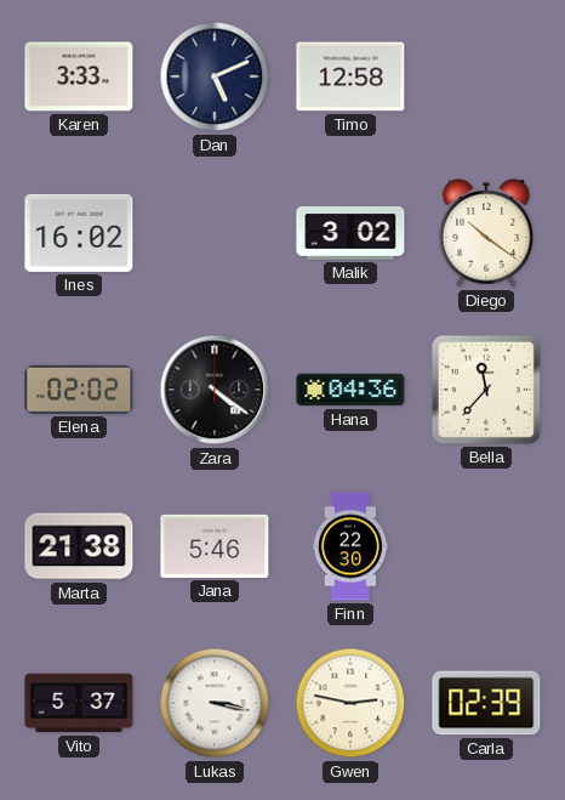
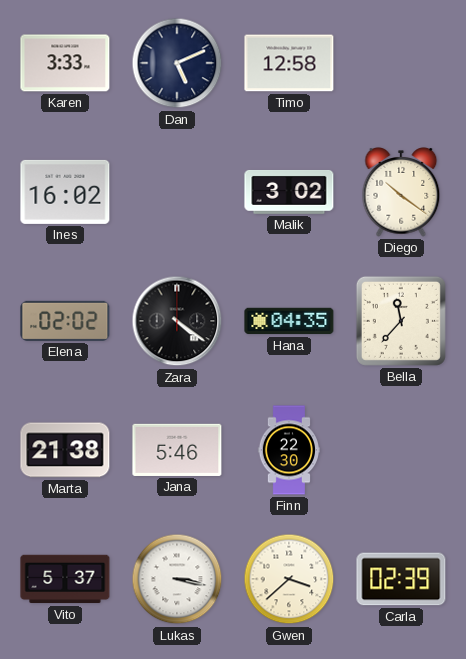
Hana: 04:36 -> 04:35
Gwen: 2:47 -> 3:38
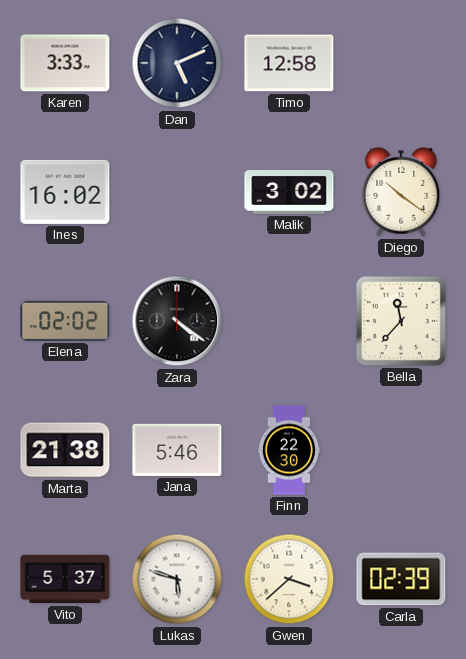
Hana: 04:35 -> none
Lukas: 3:17 -> 5:48
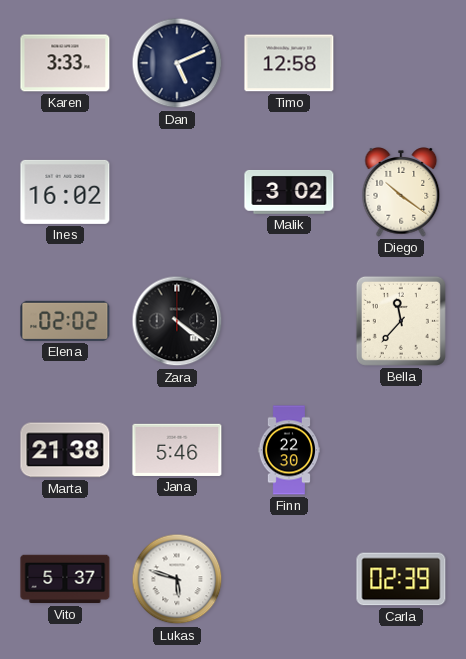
Gwen: 3:38 -> none
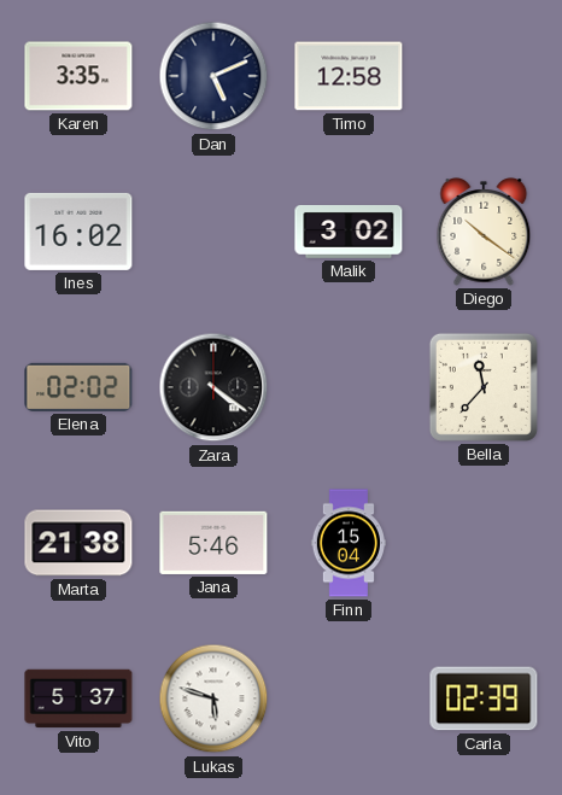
Karen: 3:33 -> 3:35
Finn: 22:30 -> 15:04
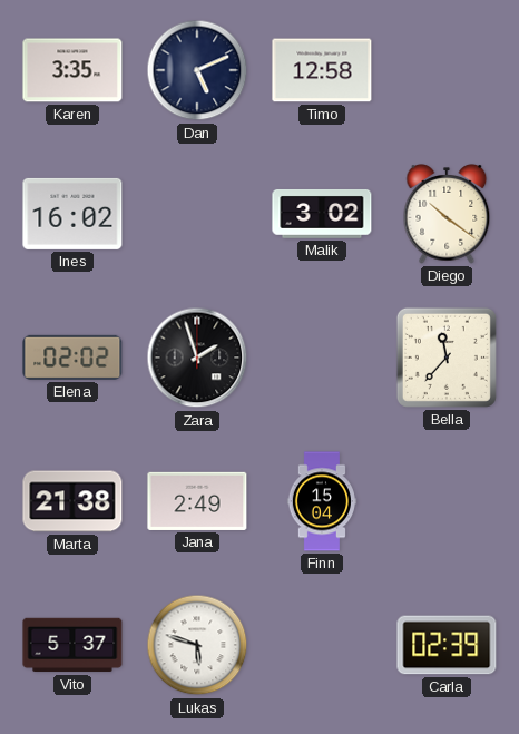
Zara: 4:21 -> 1:57
Jana: 5:46 -> 2:49
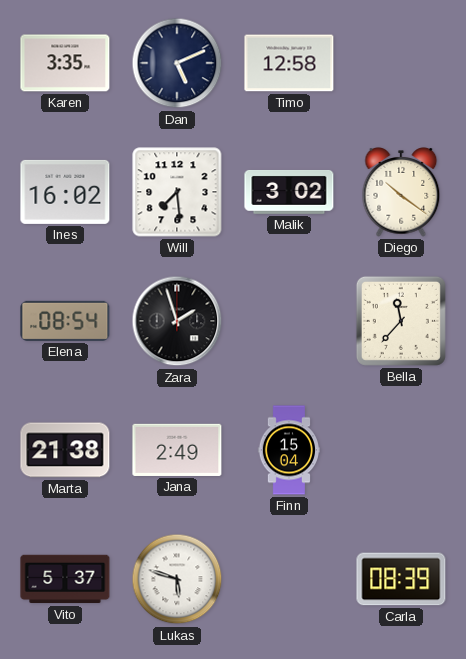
Will: none -> 7:29
Elena: 02:02 -> 08:54
Carla: 02:39 -> 08:39
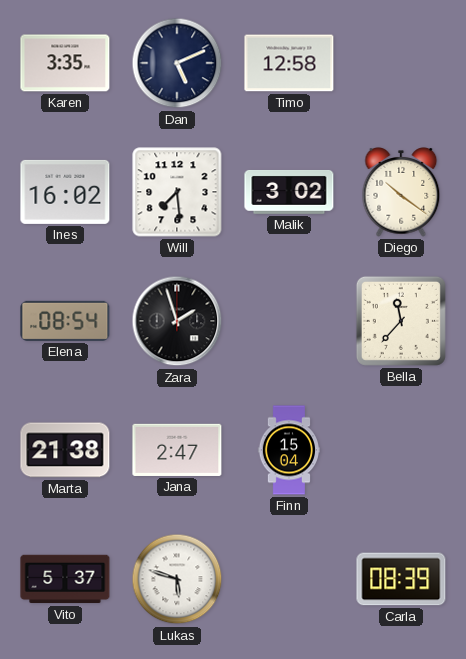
Jana: 2:49 -> 2:47
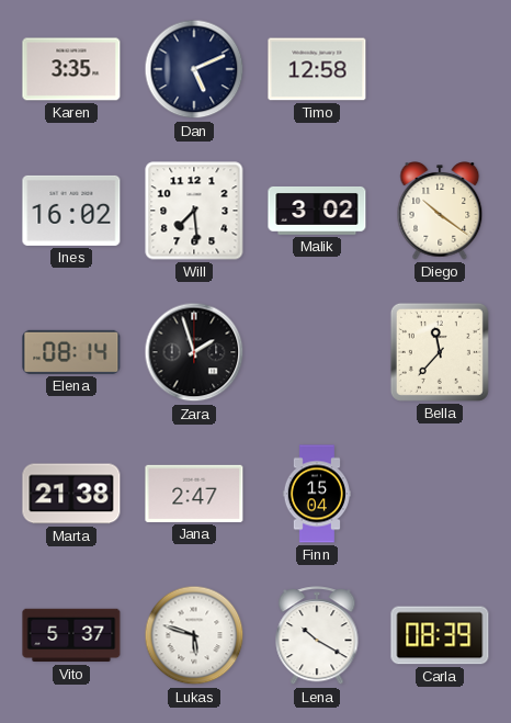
Elena: 08:54 -> 08:14
Lena: none -> 10:20
